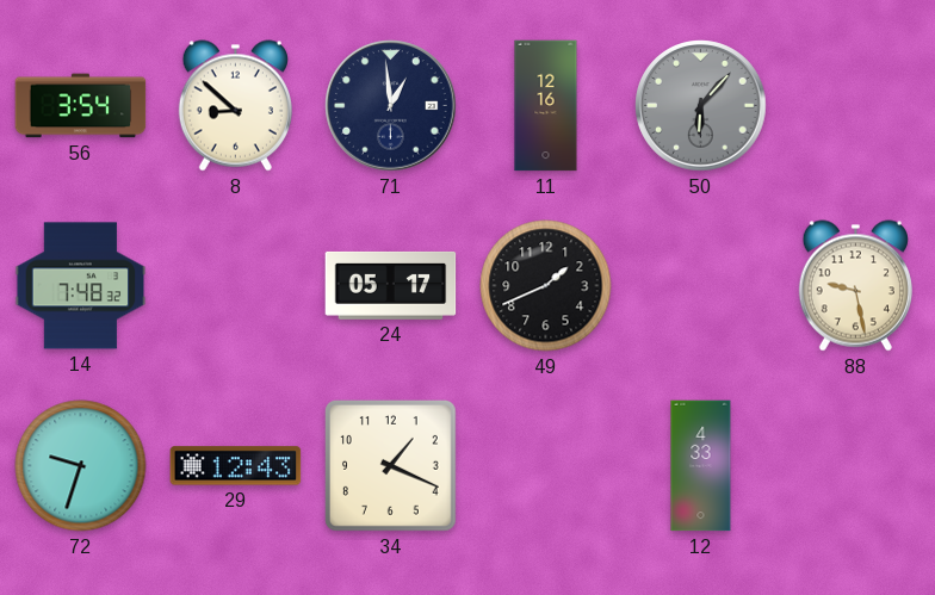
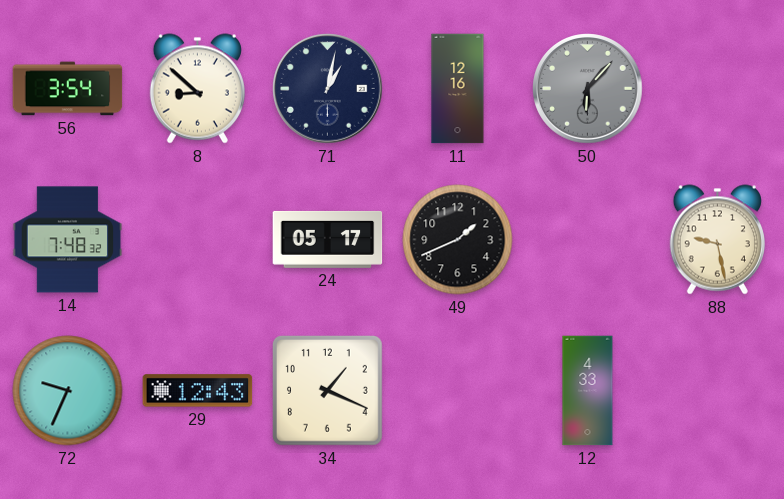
71: 12:59 -> 1:02
72: 9:33 -> 9:34
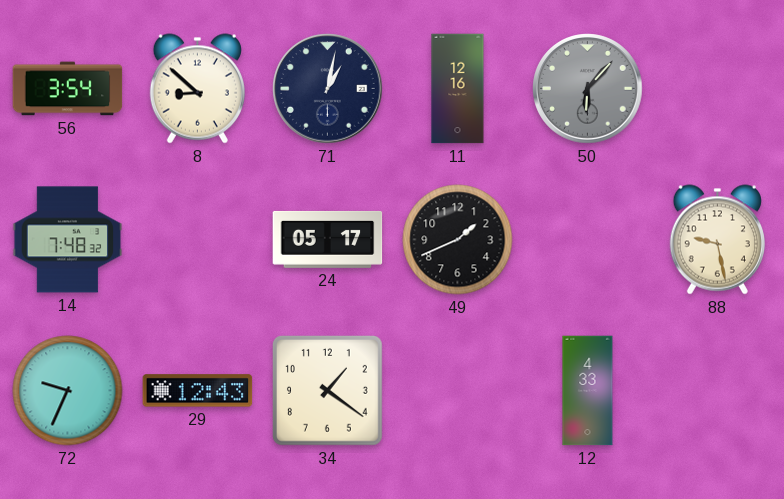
34: 1:19 -> 1:21
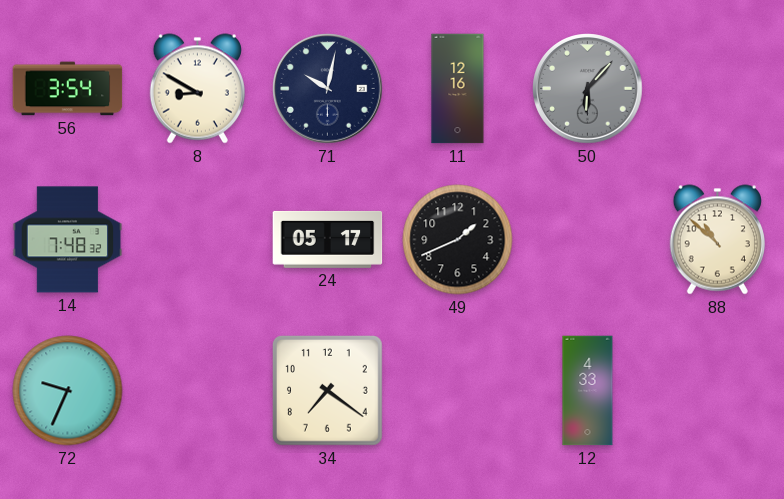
8: 8:52 -> 8:50
71: 1:02 -> 10:02
88: 9:28 -> 10:52
29: 12:43 -> none
34: 1:21 -> 7:21
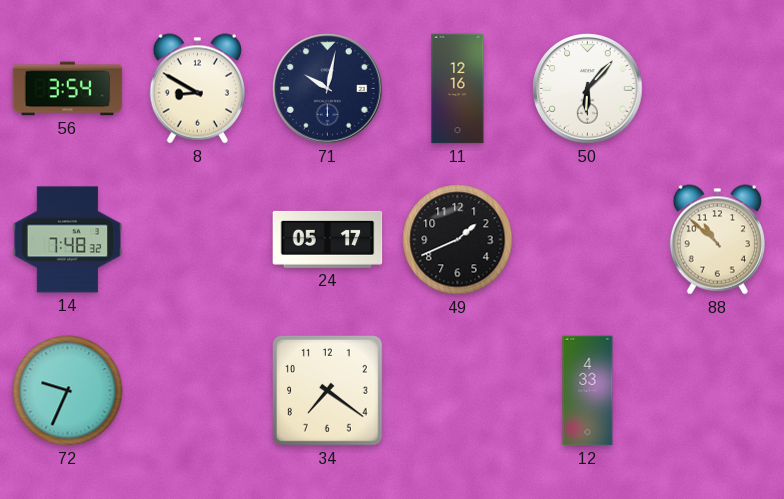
50 dial: grey -> white
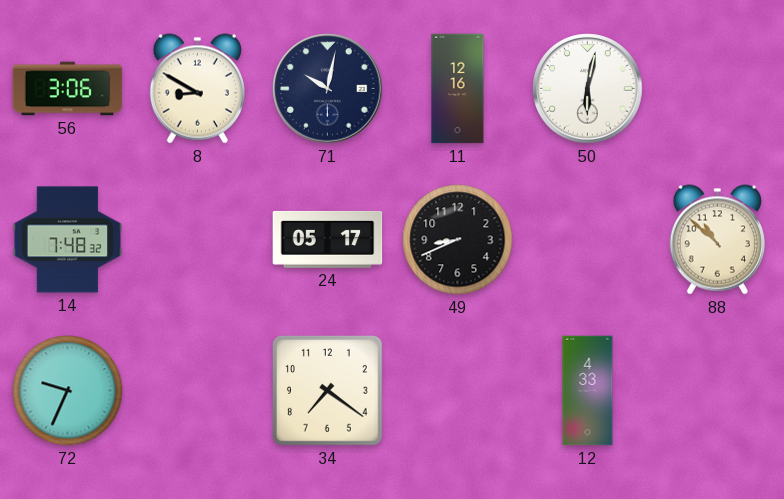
56: 3:54 -> 3:06
50: 6:07 -> 6:02
49: 1:41 -> 8:41
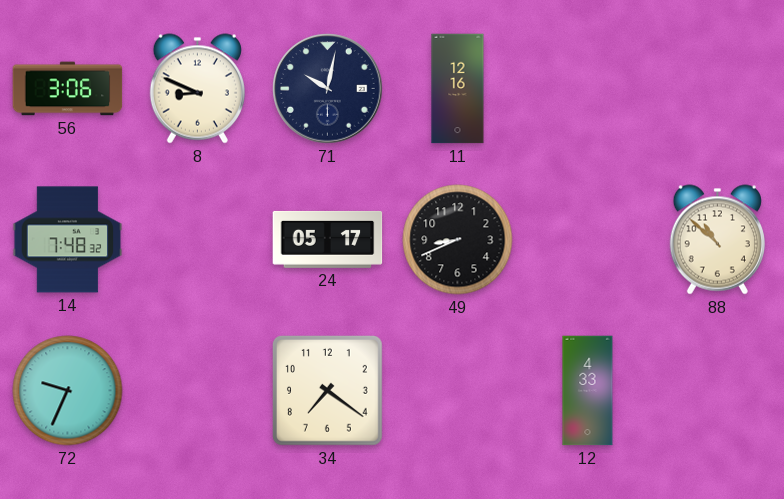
8: 8:50 -> 8:49
50: 6:02 -> none
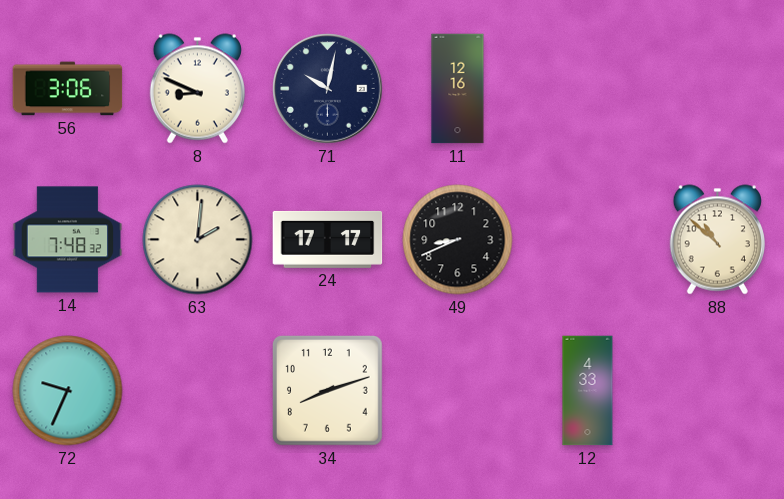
63: none -> 2:01
24: 05:17 -> 17:17
34: 7:21 -> 8:12
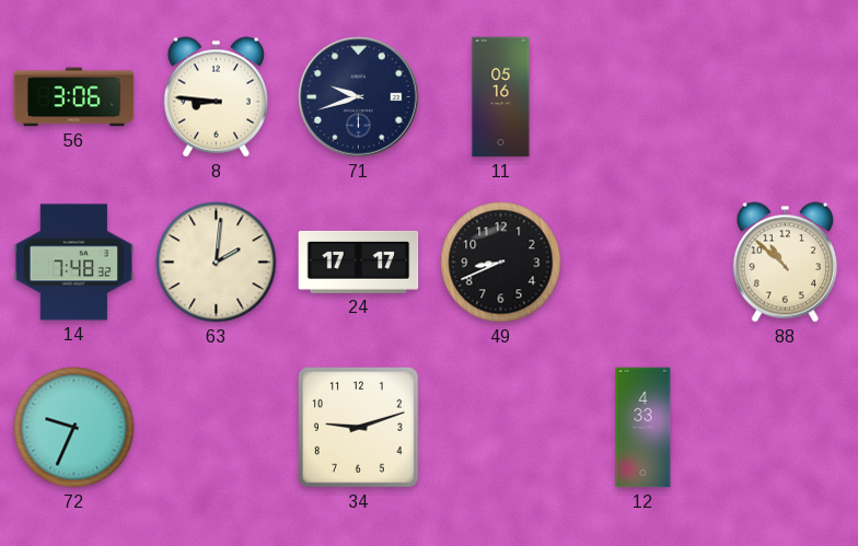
8: 8:49 -> 8:46
71: 10:02 -> 9:42
11: 12:16 -> 05:16
34: 8:12 -> 9:12
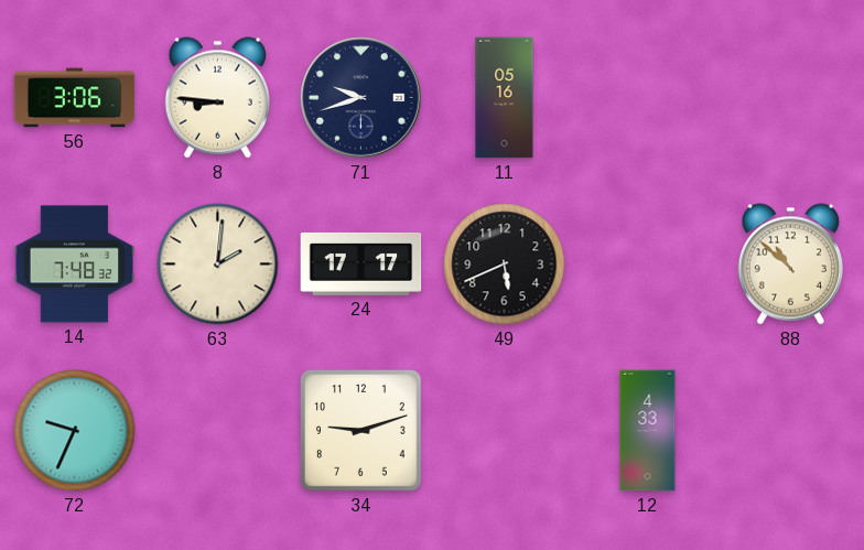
49: 8:41 -> 5:41
